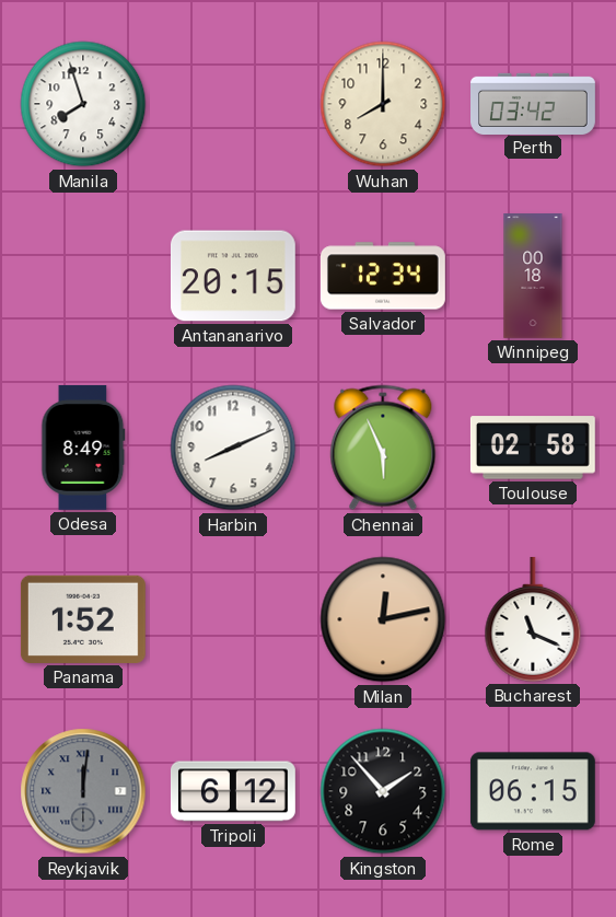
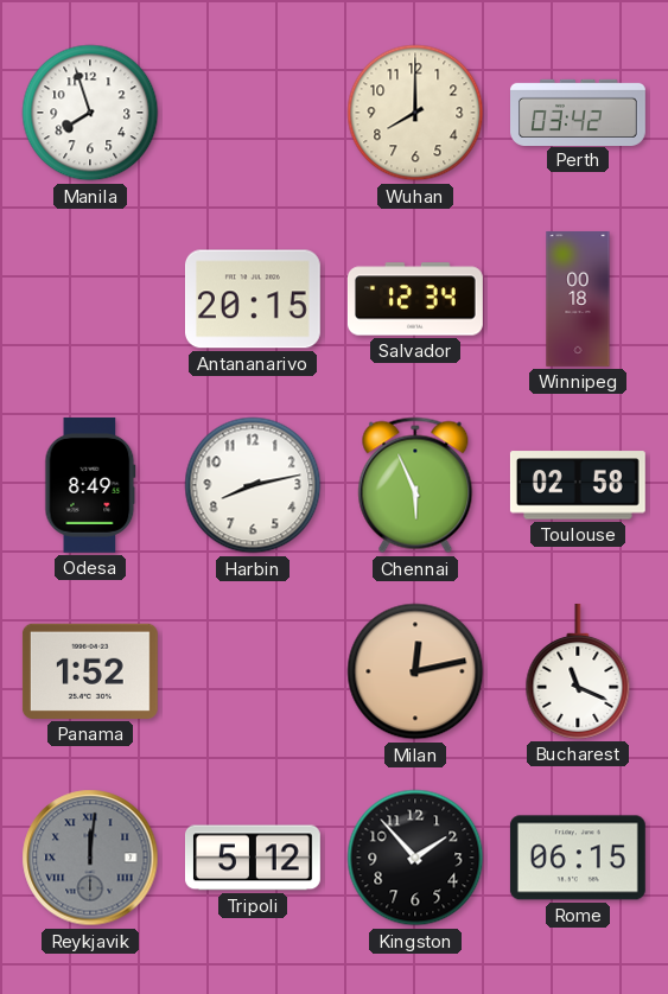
Harbin: 8:11 -> 8:13
Tripoli: 6:12 -> 5:12
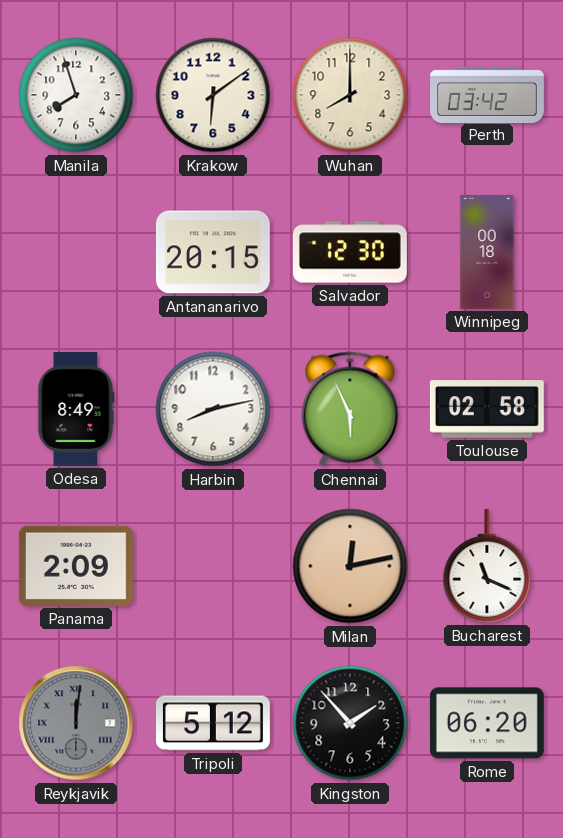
Krakow: none -> 6:09
Salvador: 12:34 -> 12:30
Panama: 1:52 -> 2:09
Rome: 06:15 -> 06:20
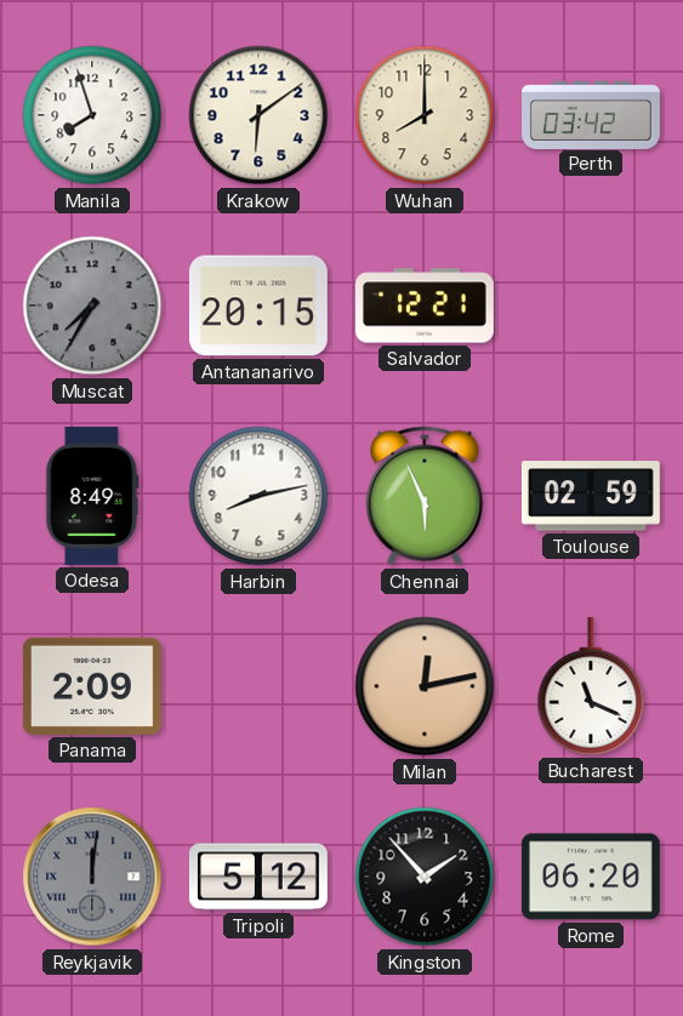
Muscat: none -> 7:35
Salvador: 12:30 -> 12:21
Winnipeg: 00:18 -> none
Toulouse: 02:58 -> 02:59
